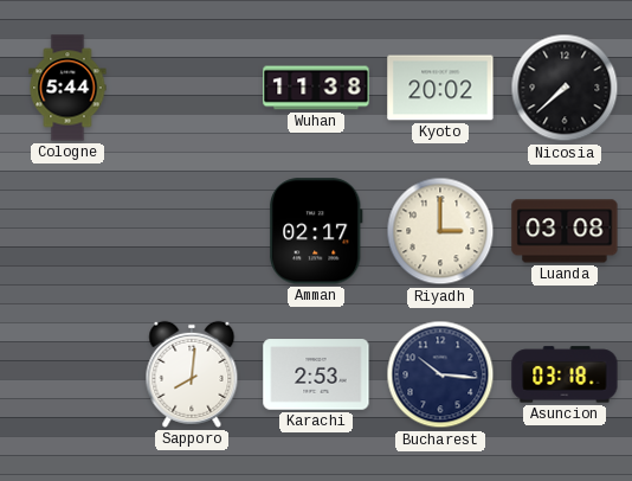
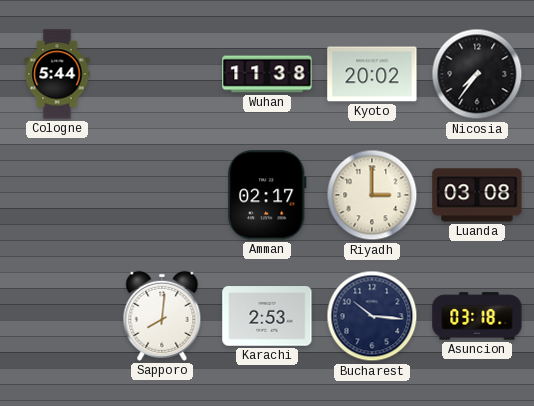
Nicosia: 7:38 -> 7:36
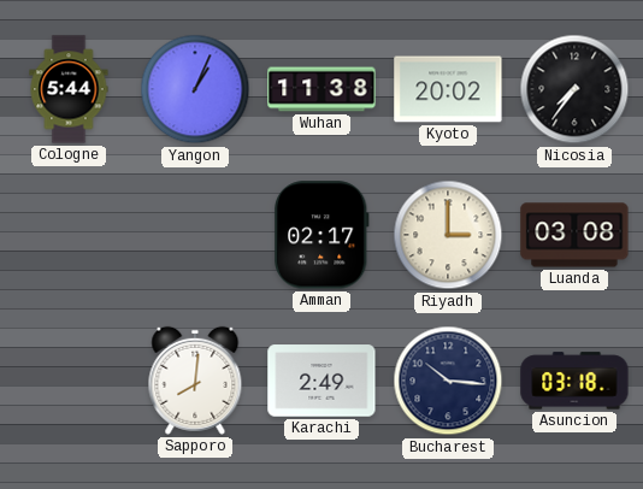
Yangon: none -> 1:04
Karachi: 2:53 -> 2:49
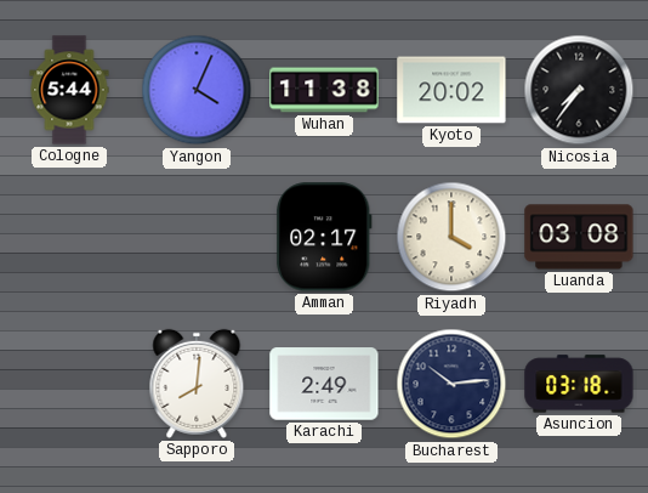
Yangon: 1:04 -> 4:04
Riyadh: 3:00 -> 4:00
Bucharest: 10:16 -> 10:14
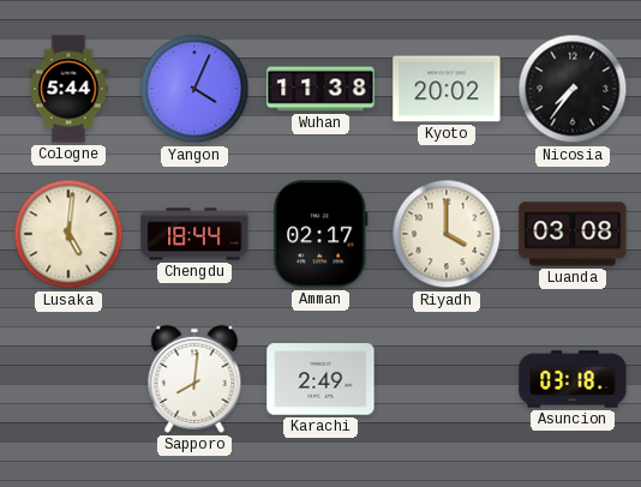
Lusaka: none -> 5:01
Chengdu: none -> 18:44
Bucharest: 10:14 -> none
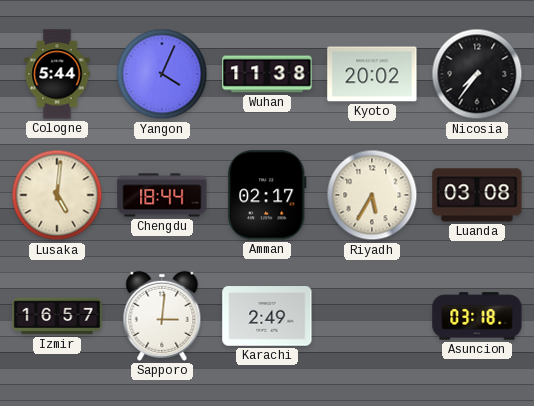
Riyadh: 4:00 -> 5:35
Izmir: none -> 16:57
Sapporo: 8:01 -> 3:01
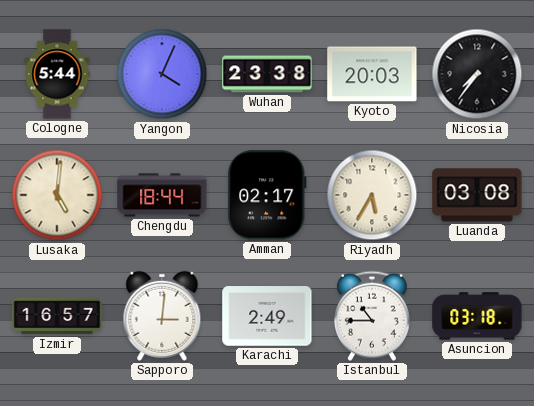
Wuhan: 11:38 -> 23:38
Kyoto: 20:02 -> 20:03
Istanbul: none -> 10:45
